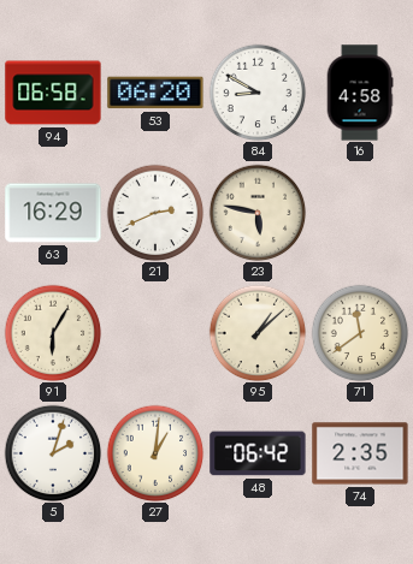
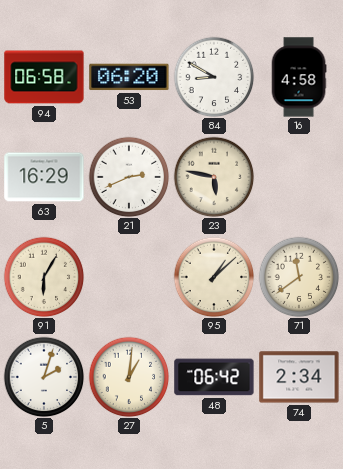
74: 2:35 -> 2:34
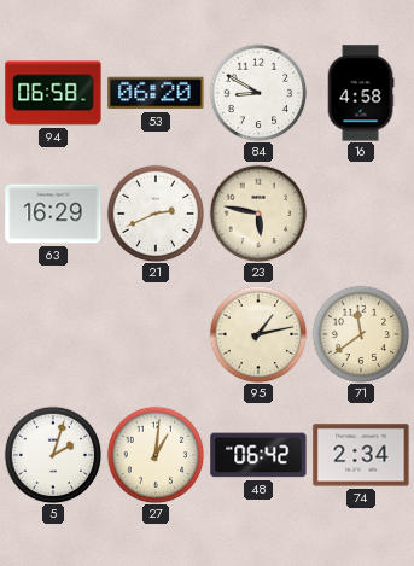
91: 6:05 -> none
95: 1:08 -> 1:13
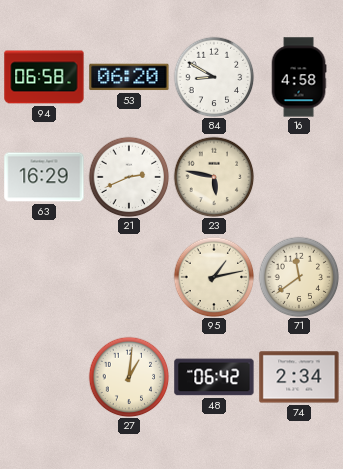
5: 2:03 -> none
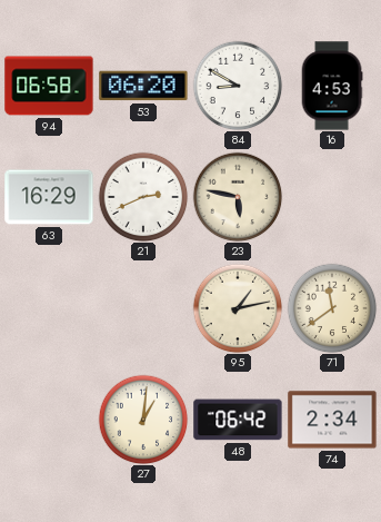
16: 4:58 -> 4:53
